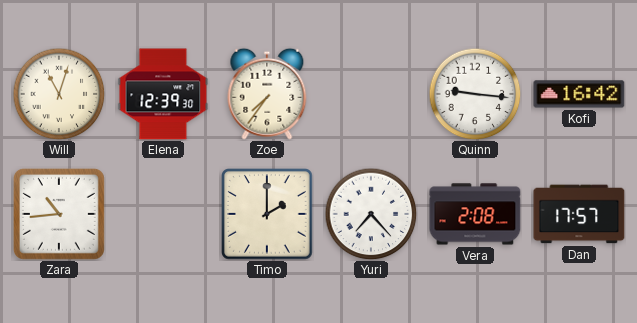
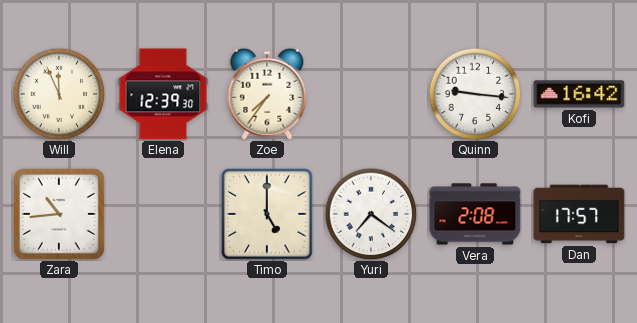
Will: 11:03 -> 11:56
Timo: 2:00 -> 5:00
Yuri: 7:23 -> 7:21
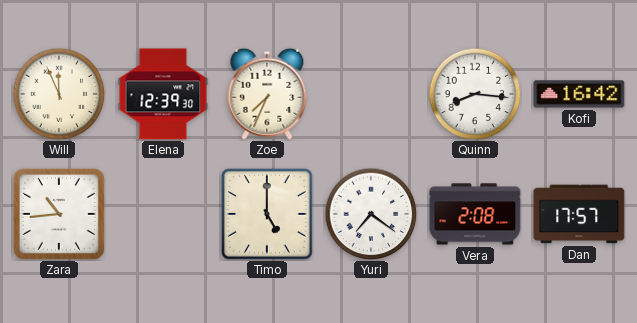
Zoe: 7:36 -> 7:34
Quinn: 9:16 -> 8:16
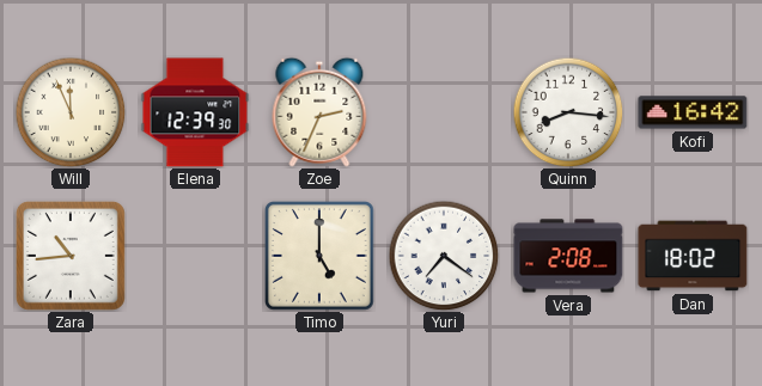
Zoe: 7:34 -> 2:34
Dan: 17:57 -> 18:02
